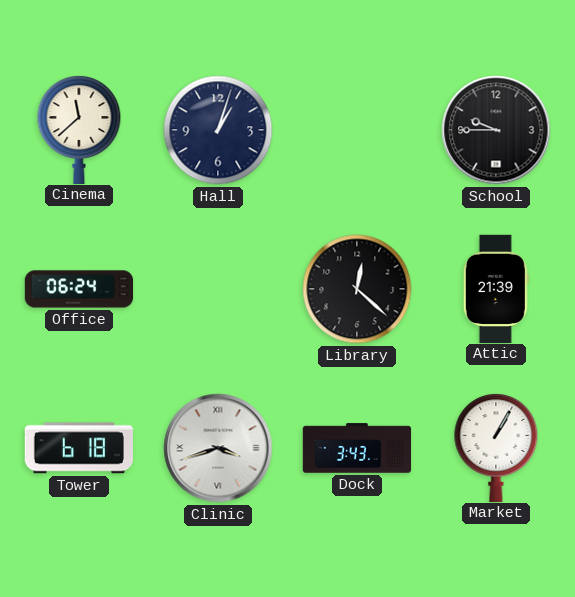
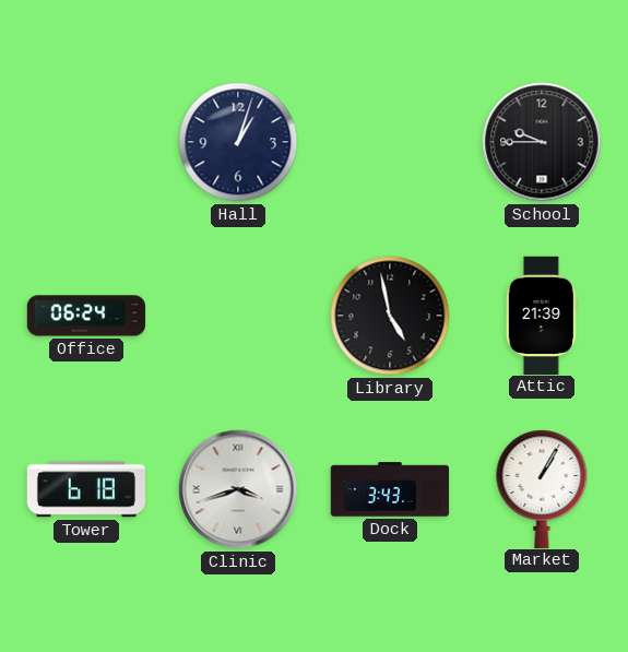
Cinema: 11:38 -> none
Library: 12:22 -> 4:58
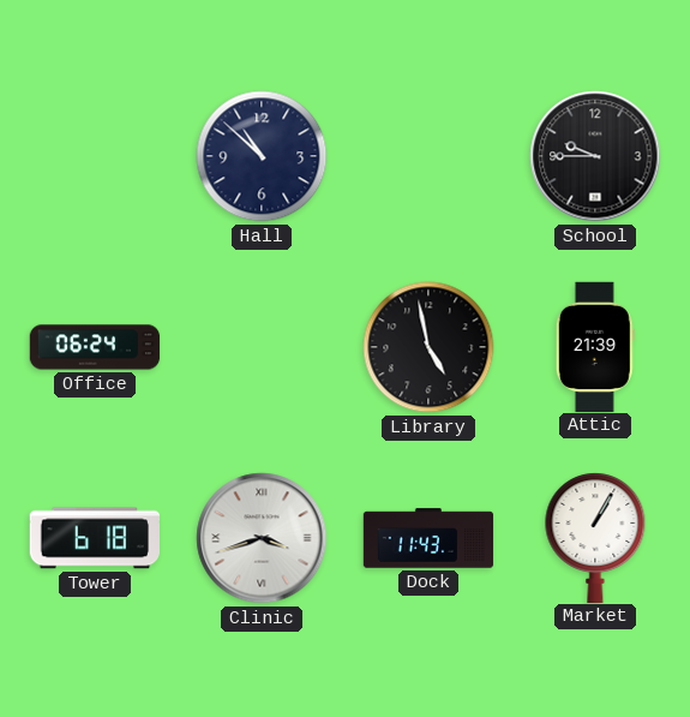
Hall: 1:03 -> 10:52
Dock: 3:43 -> 11:43
